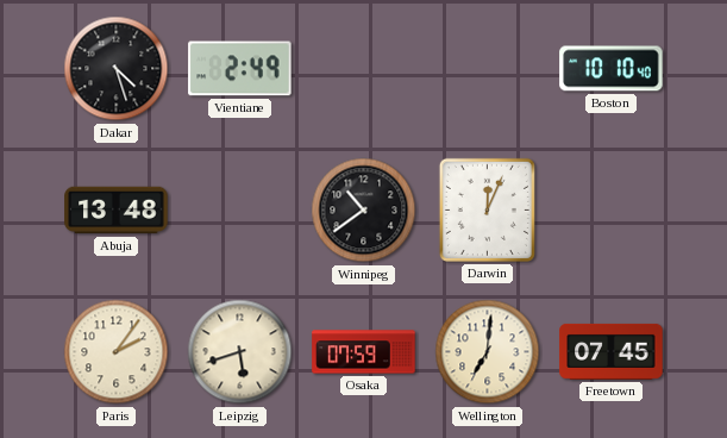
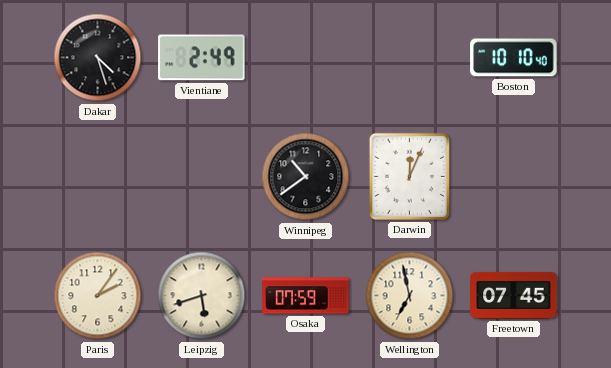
Abuja: 13:48 -> none
Wellington: 7:01 -> 6:58
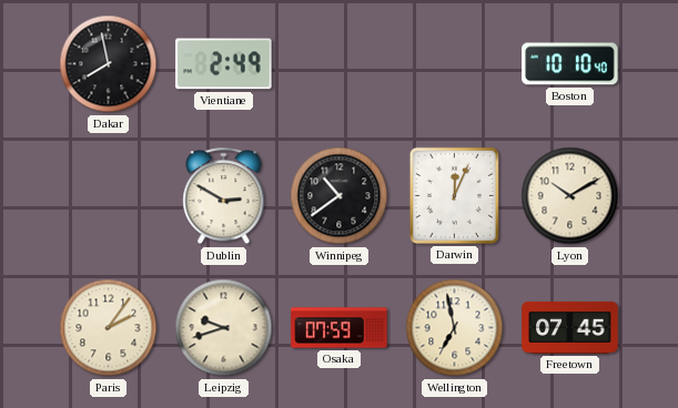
Dakar: 4:27 -> 7:58
Dublin: none -> 2:50
Lyon: none -> 10:10
Leipzig: 5:42 -> 9:42
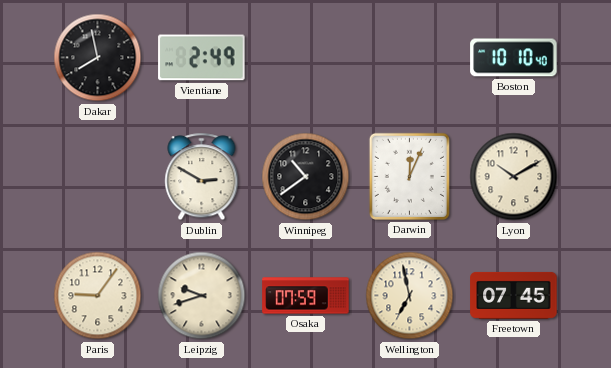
Paris: 2:06 -> 9:06
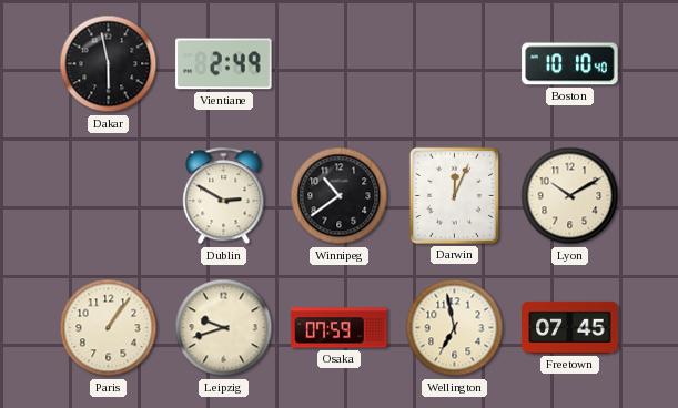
Dakar: 7:58 -> 5:58
Paris: 9:06 -> 1:06
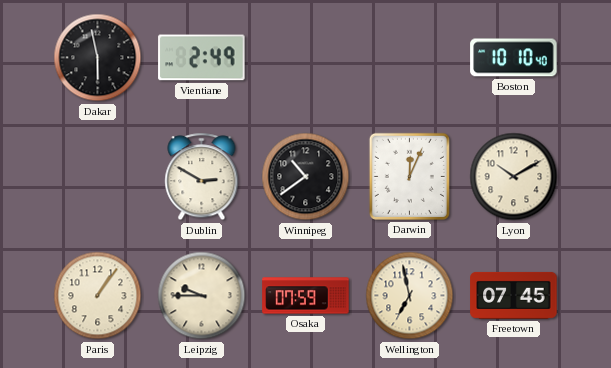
Leipzig: 9:42 -> 9:45
